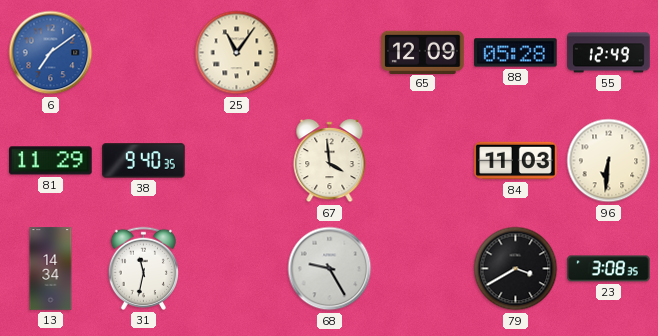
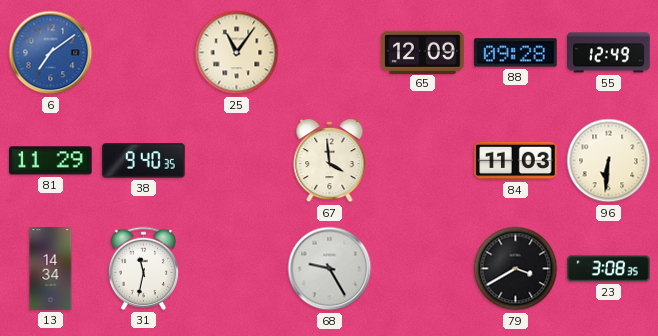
88: 05:28 -> 09:28
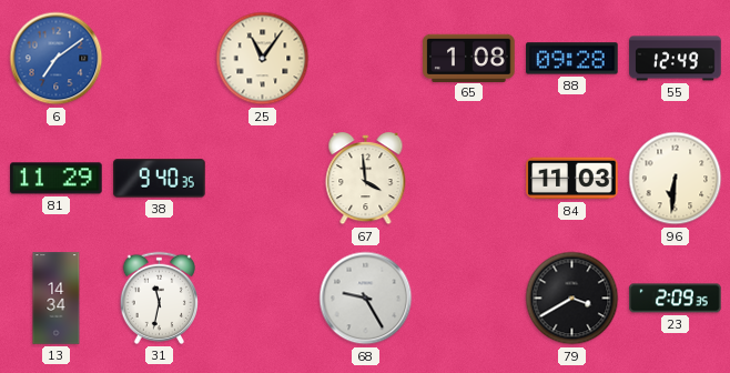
65: 12:09 -> 1:08
23: 3:08 -> 2:09
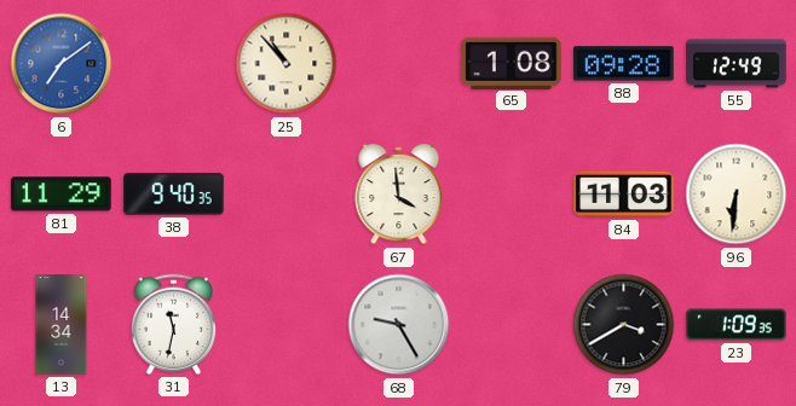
25: 11:06 -> 10:53
23: 2:09 -> 1:09
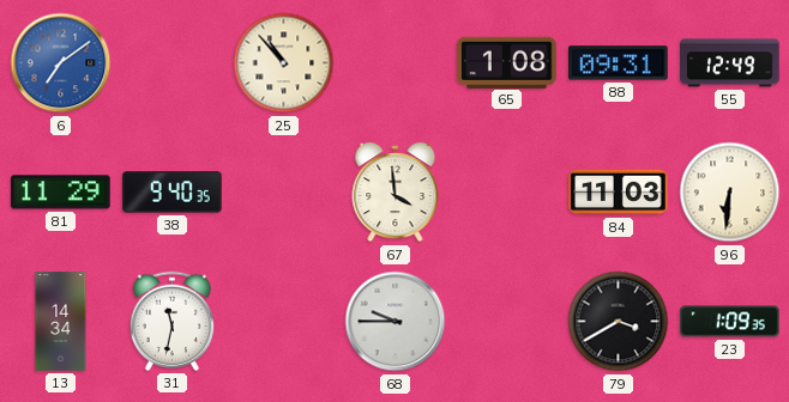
88: 09:28 -> 09:31
68: 9:25 -> 9:45
